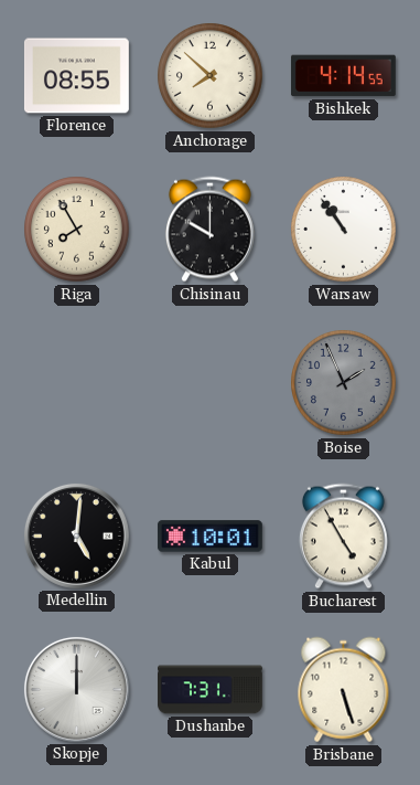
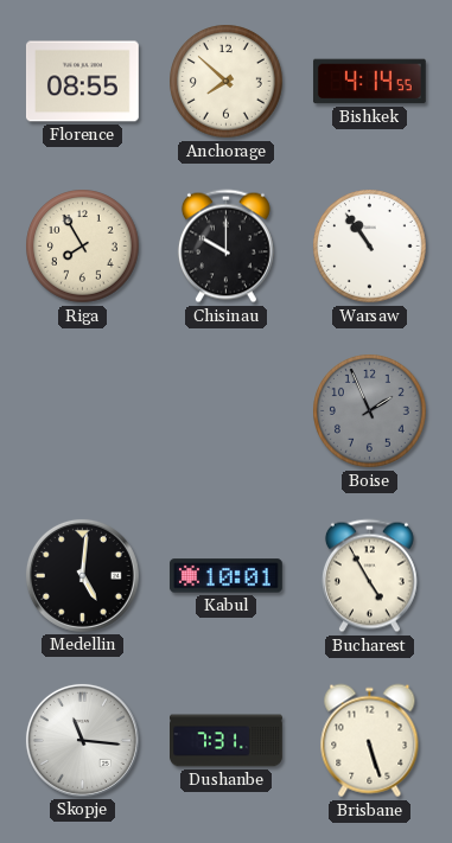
Skopje: 12:00 -> 11:16
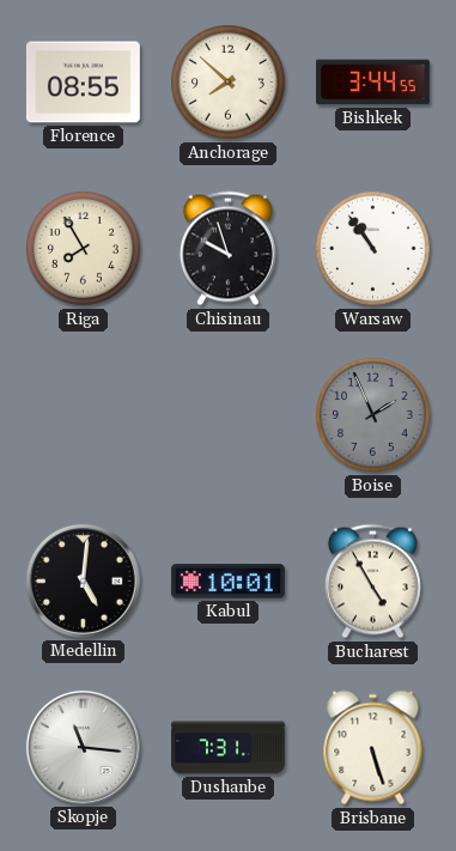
Bishkek: 4:14 -> 3:44
Chisinau: 10:00 -> 9:57
